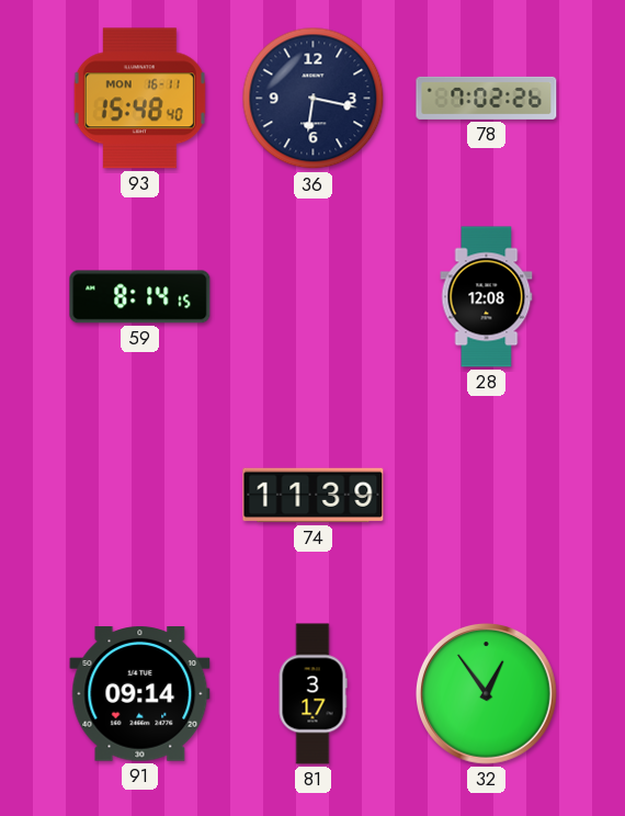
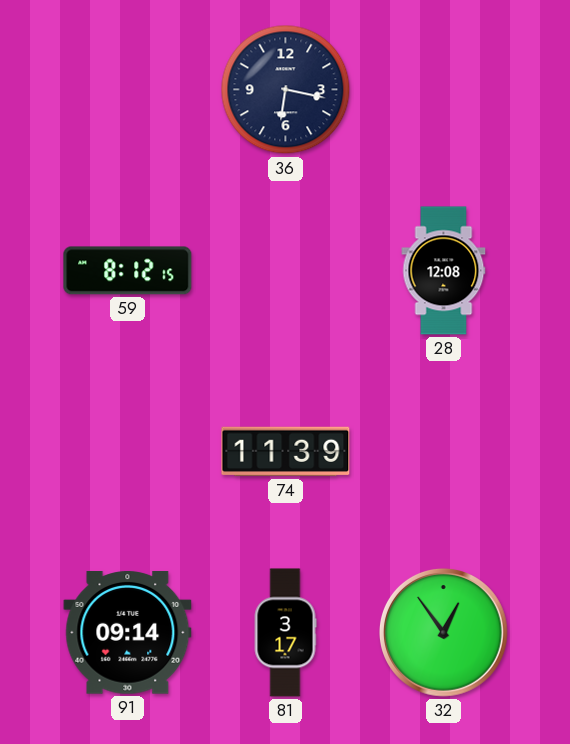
93: 15:48 -> none
78: 7:02 -> none
59: 8:14 -> 8:12
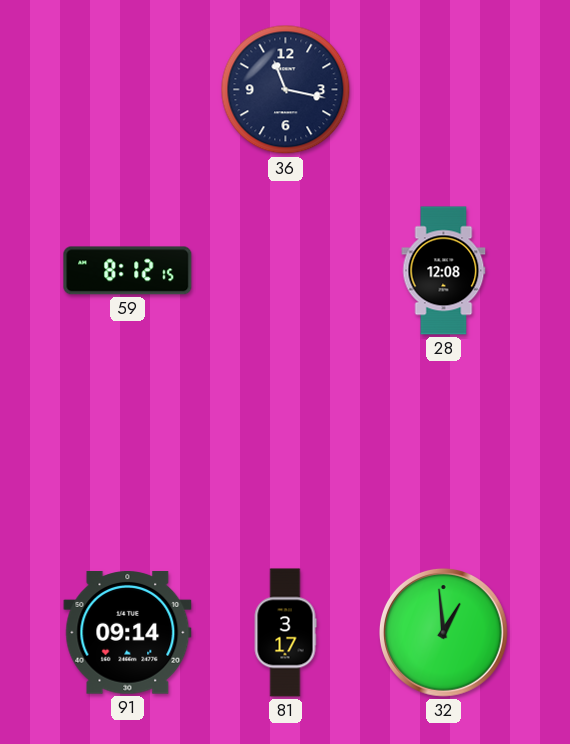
36: 6:17 -> 11:17
74: 11:39 -> none
32: 12:54 -> 12:59
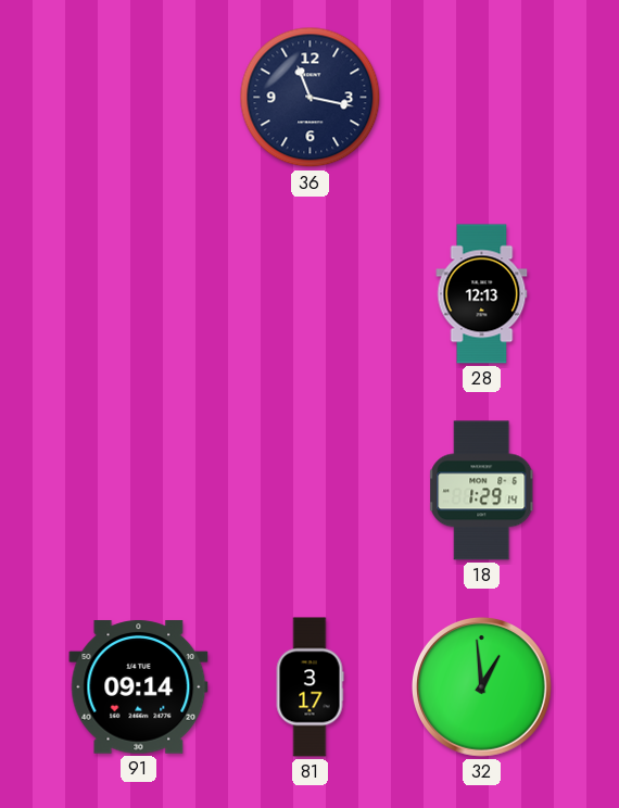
59: 8:12 -> none
28: 12:08 -> 12:13
18: none -> 1:29
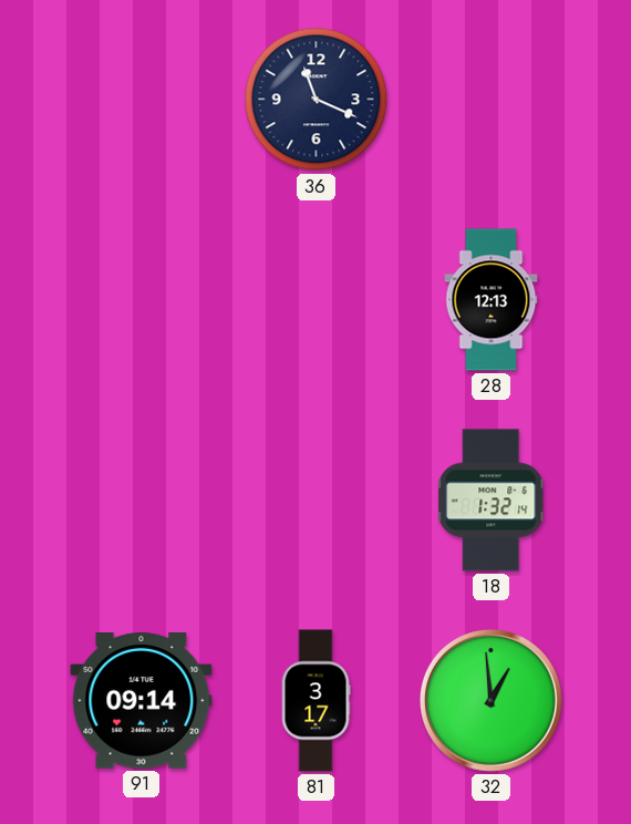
36: 11:17 -> 11:19
18: 1:29 -> 1:32
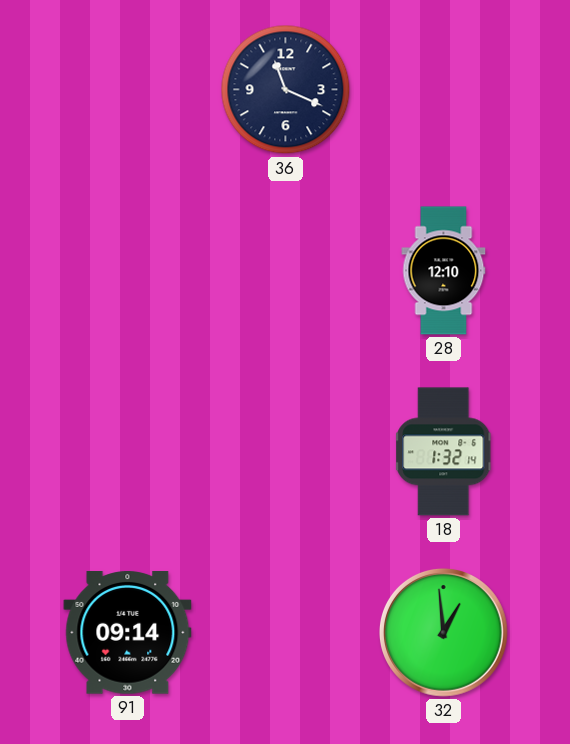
28: 12:13 -> 12:10
81: 3:17 -> none
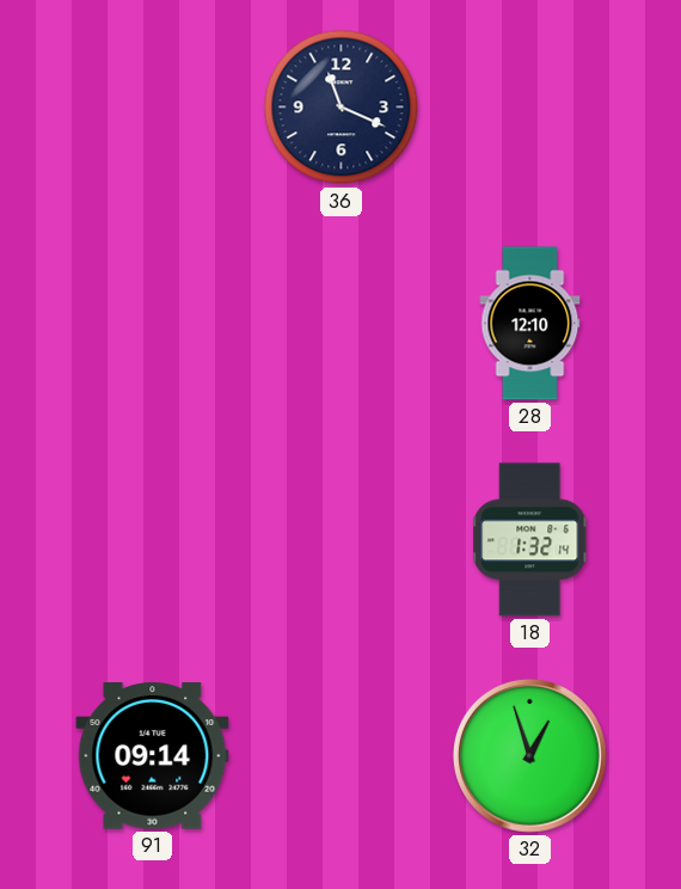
32: 12:59 -> 12:57
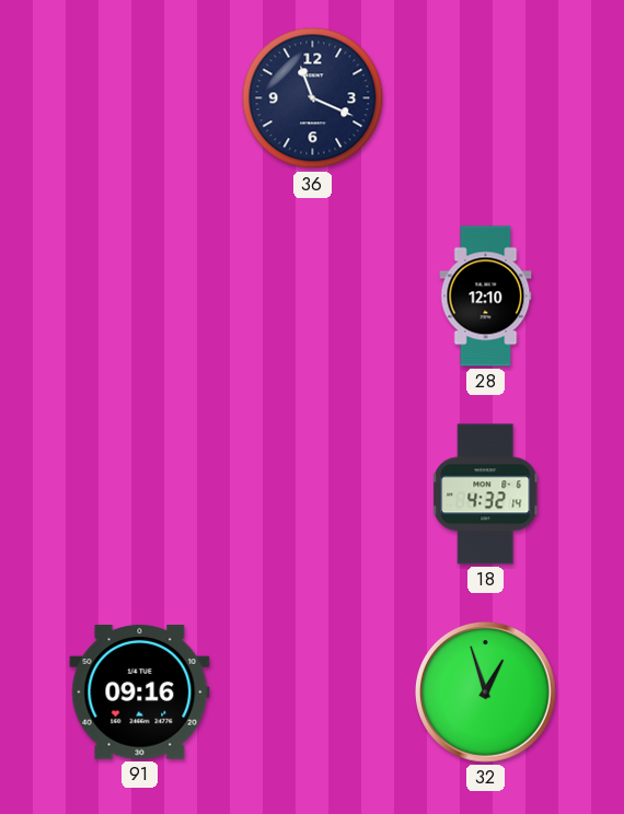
18: 1:32 -> 4:32
91: 09:14 -> 09:16
